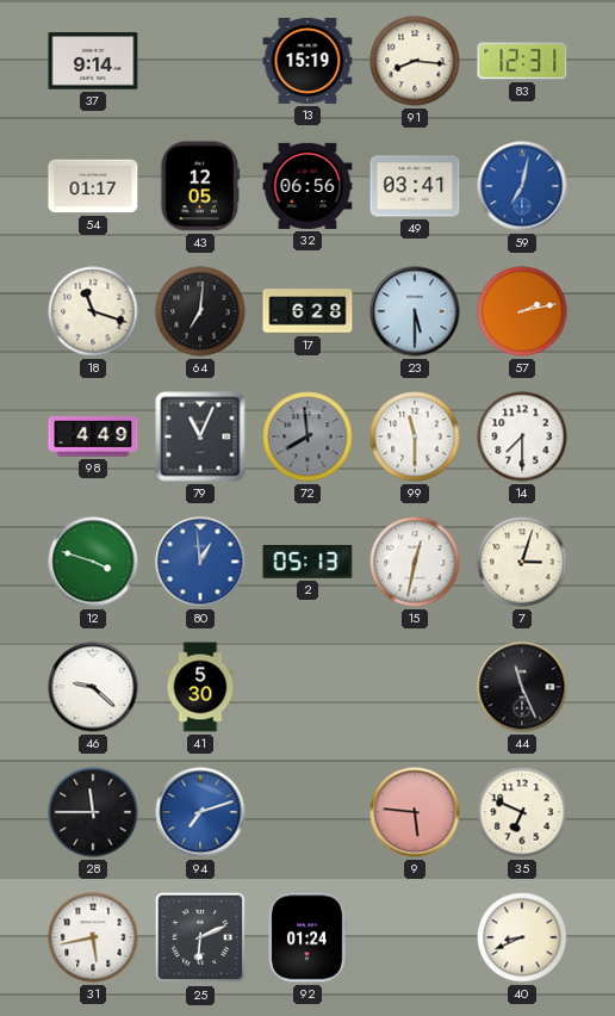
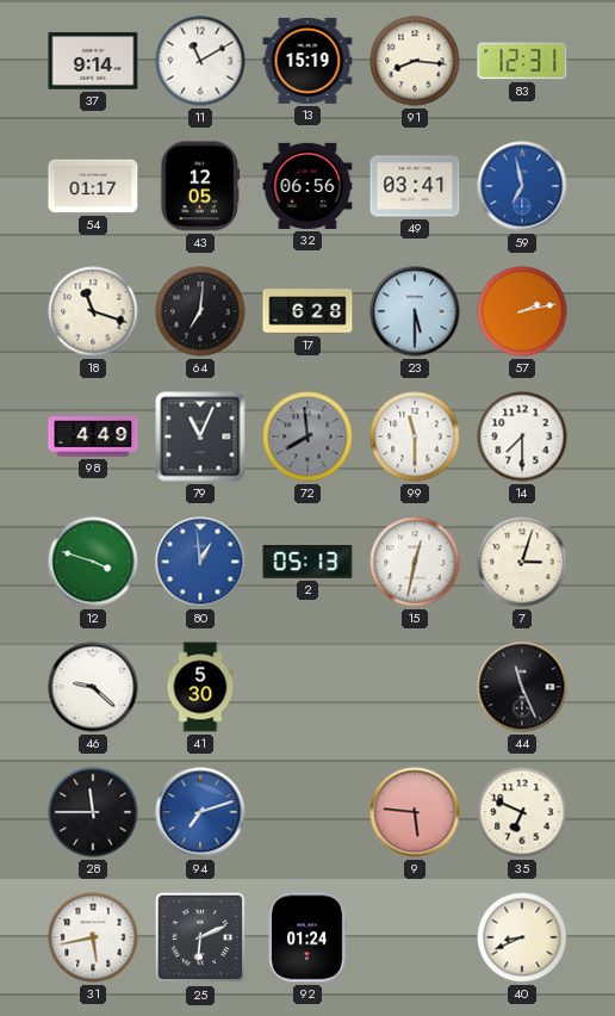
11: none -> 11:10
59: 7:02 -> 6:58
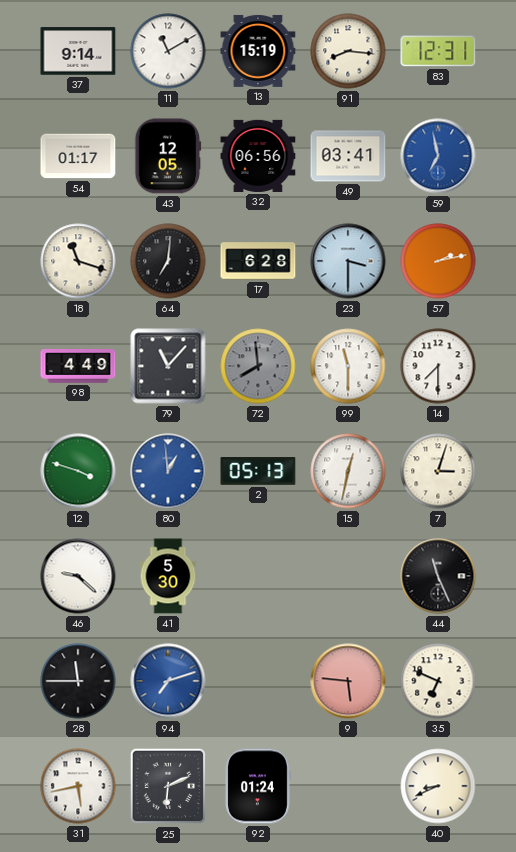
23: 5:30 -> 3:30
79: 11:04 -> 11:07
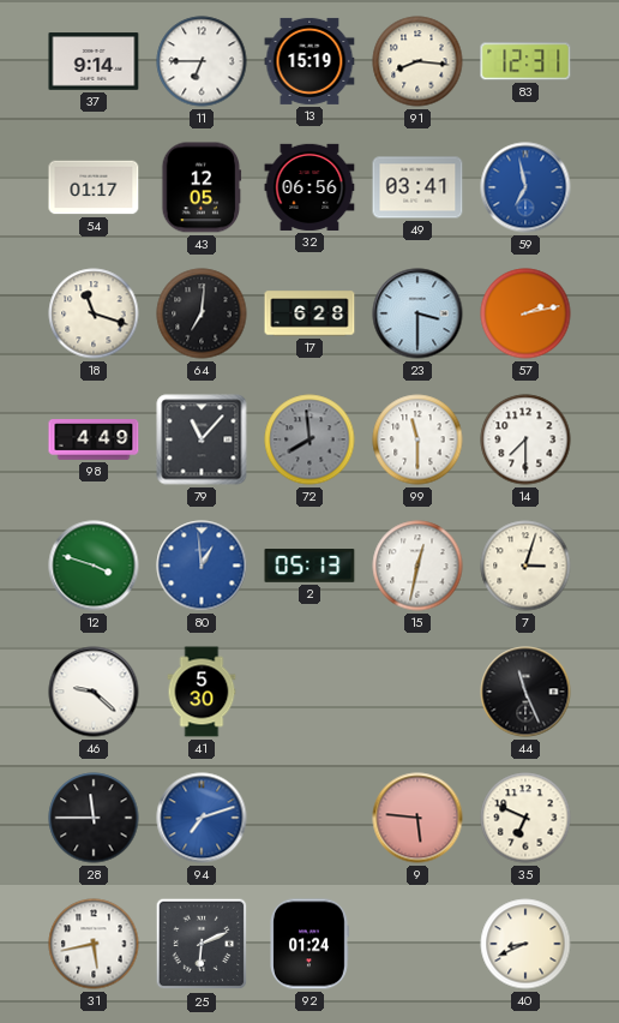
11: 11:10 -> 6:45
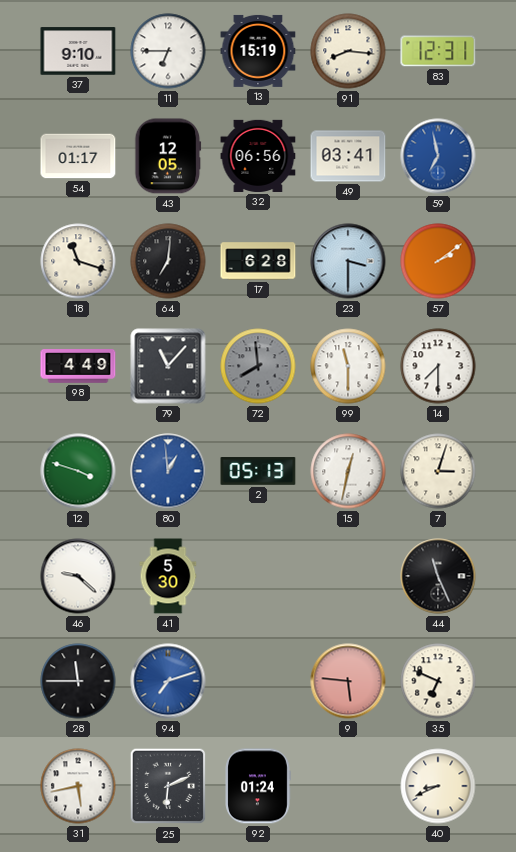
37: 9:14 -> 9:10
57: 2:13 -> 2:09
